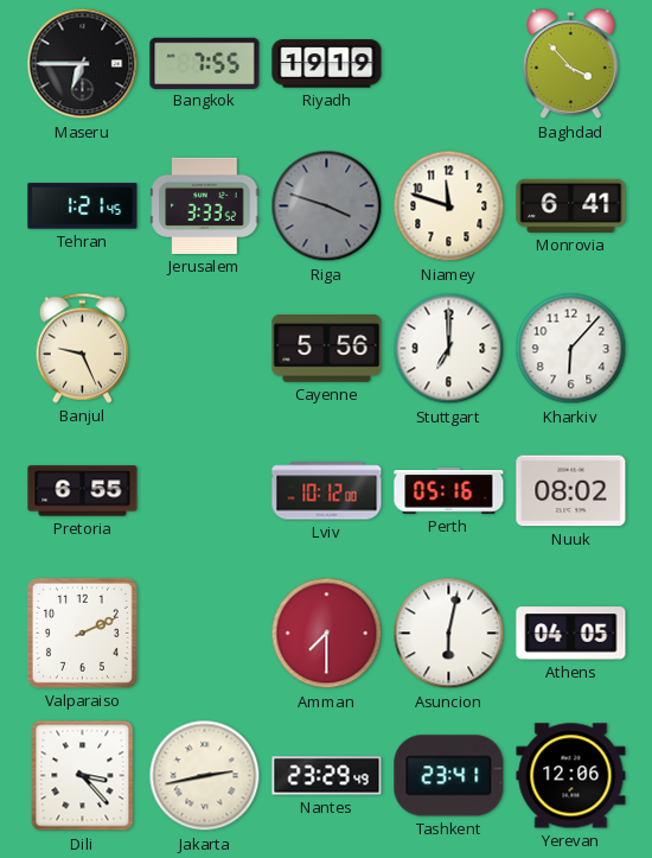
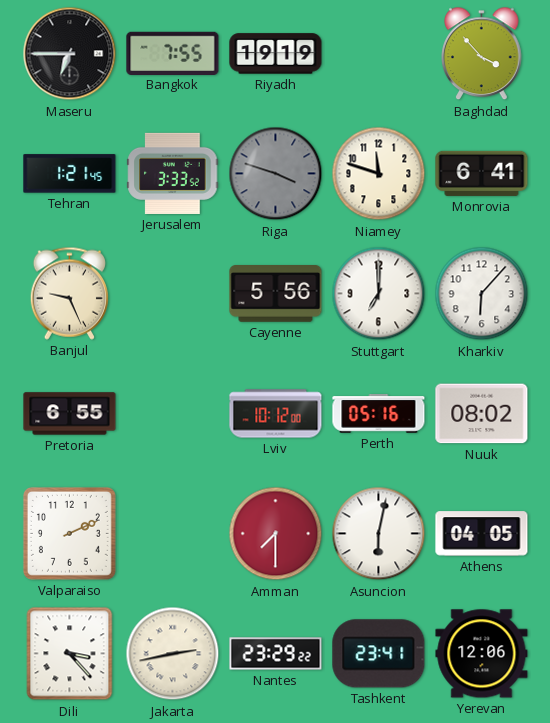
Nantes: 23:29:49 -> 23:29:22
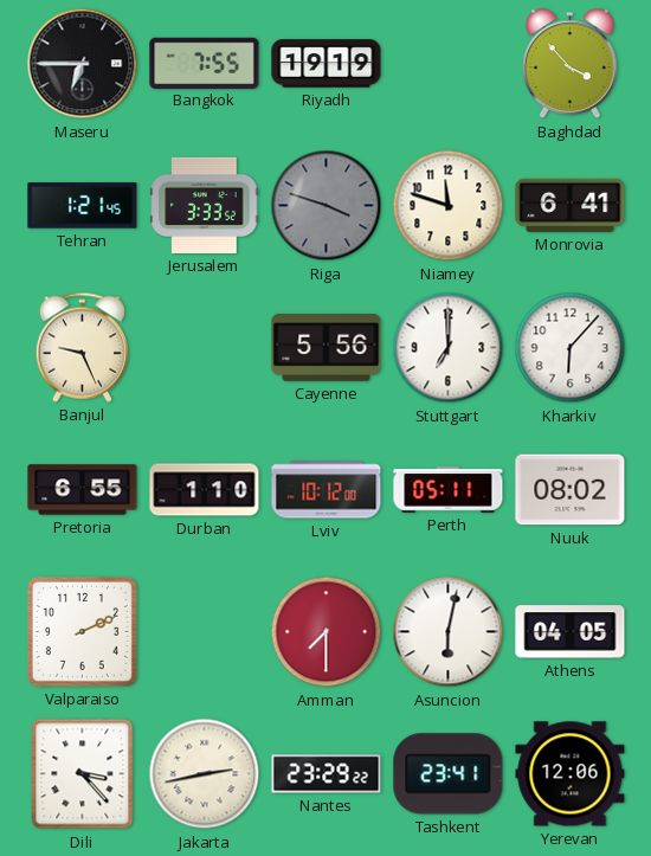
Durban: none -> 1:10
Perth: 05:16 -> 05:11
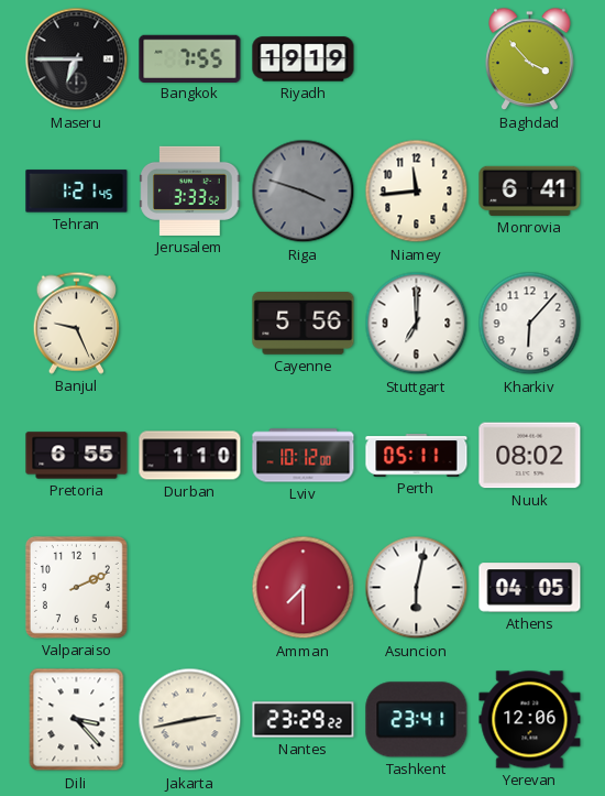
Niamey: 11:48 -> 11:44
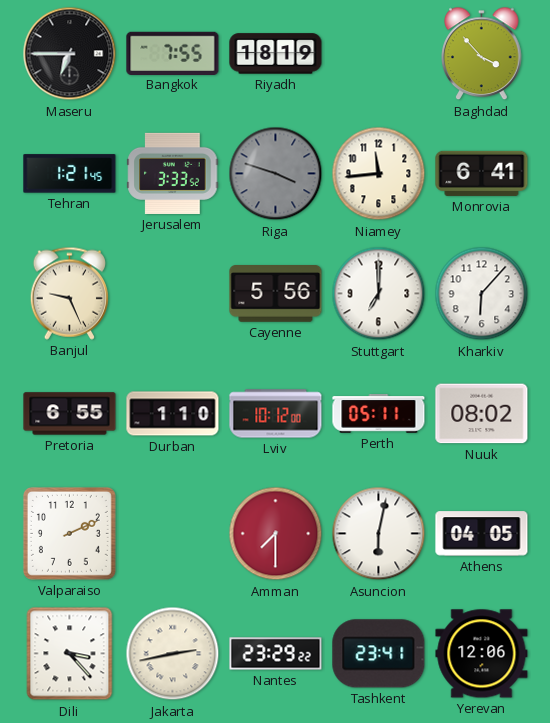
Riyadh: 19:19 -> 18:19
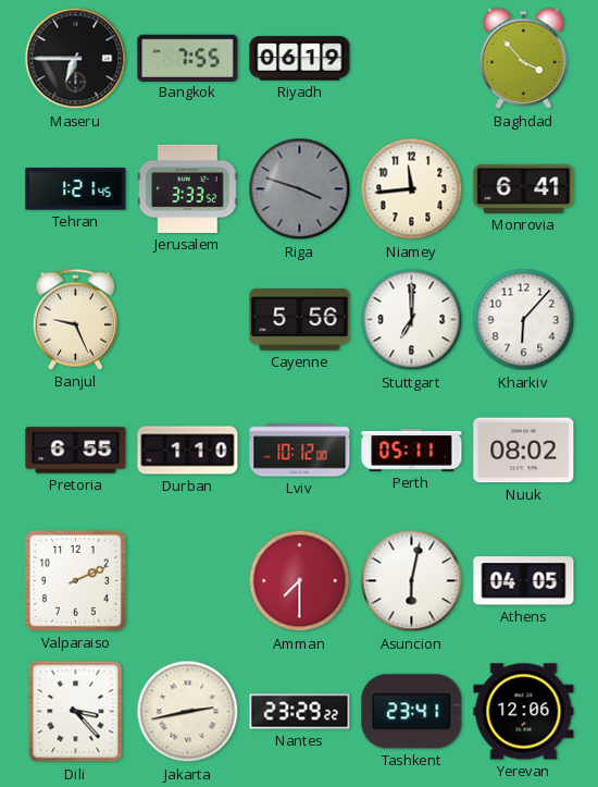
Riyadh: 18:19 -> 06:19
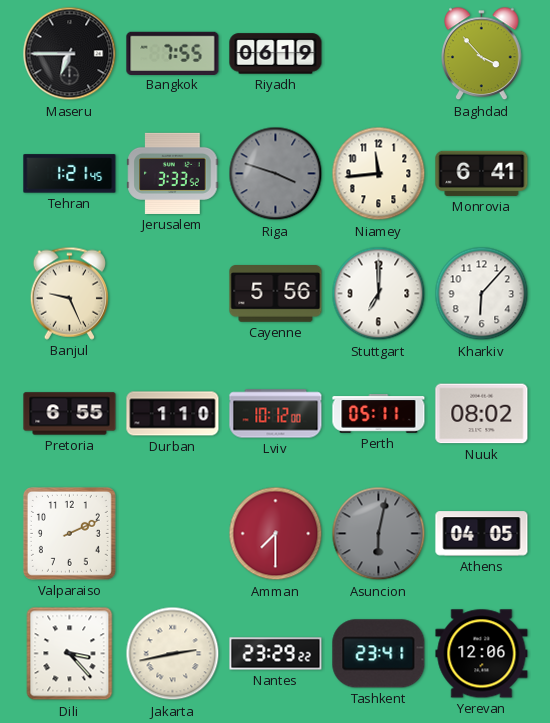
Asuncion dial: white -> grey
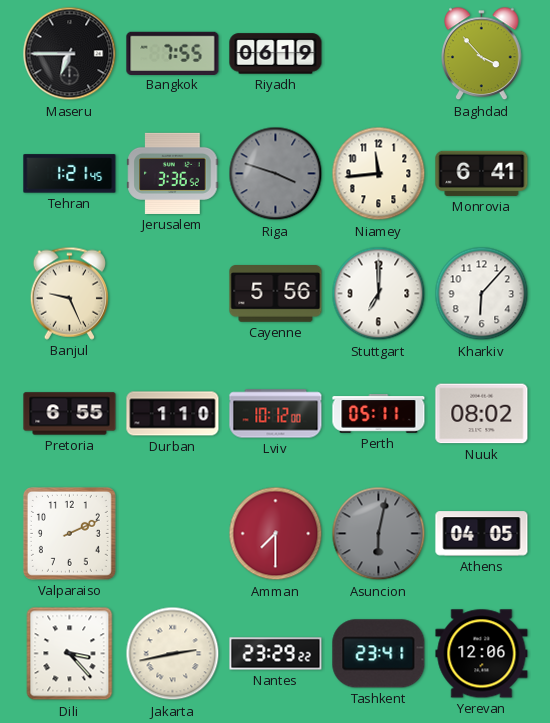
Jerusalem: 3:33 -> 3:36
